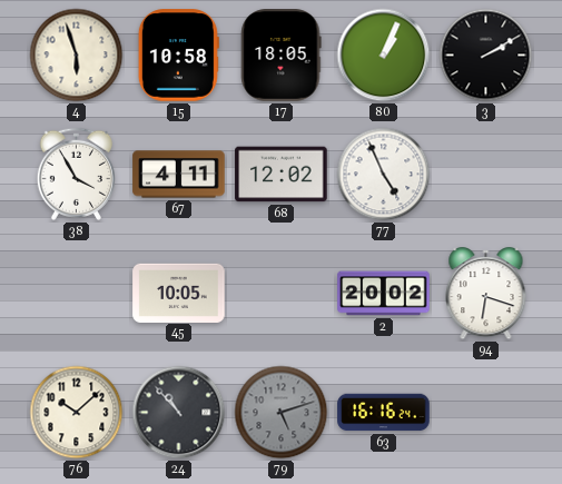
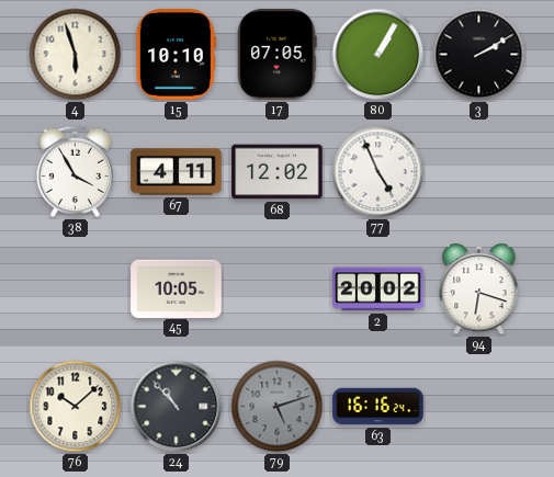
15: 10:58 -> 10:10
17: 18:05 -> 07:05
80: 1:04 -> 1:05
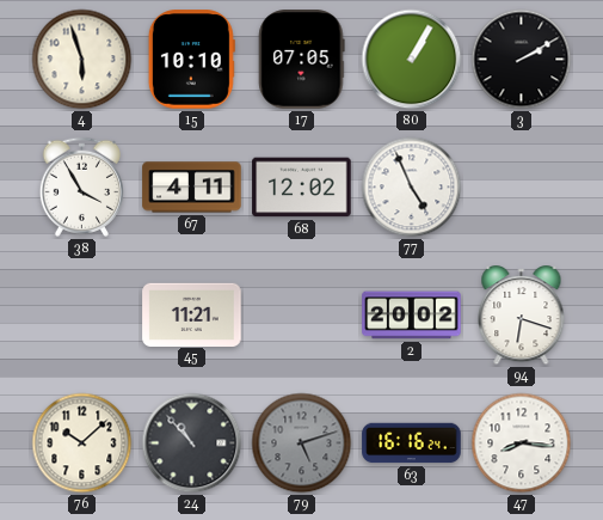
45: 10:05 -> 11:21
47: none -> 8:16
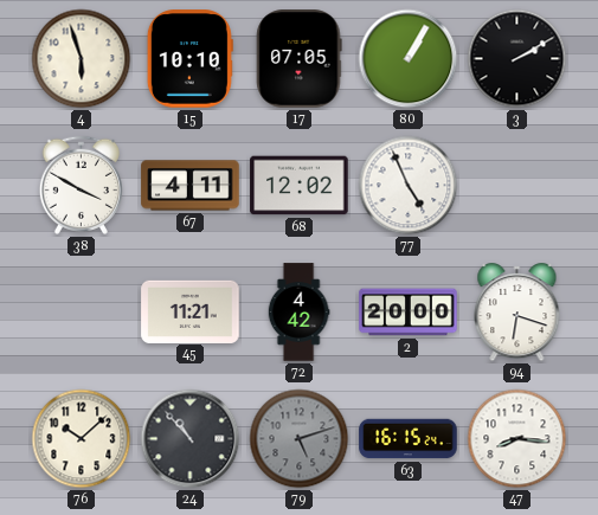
38: 3:55 -> 3:50
72: none -> 4:42
2: 20:02 -> 20:00
63: 16:16 -> 16:15
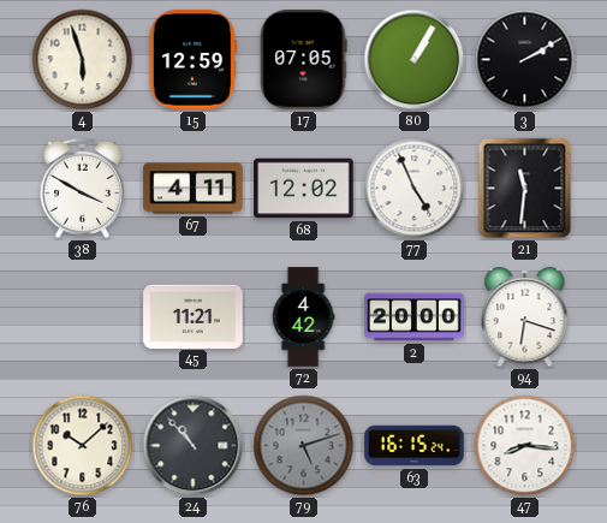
15: 10:10 -> 12:59
21: none -> 11:31
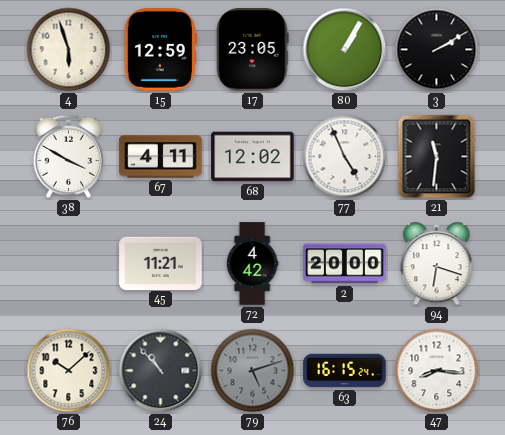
17: 07:05 -> 23:05
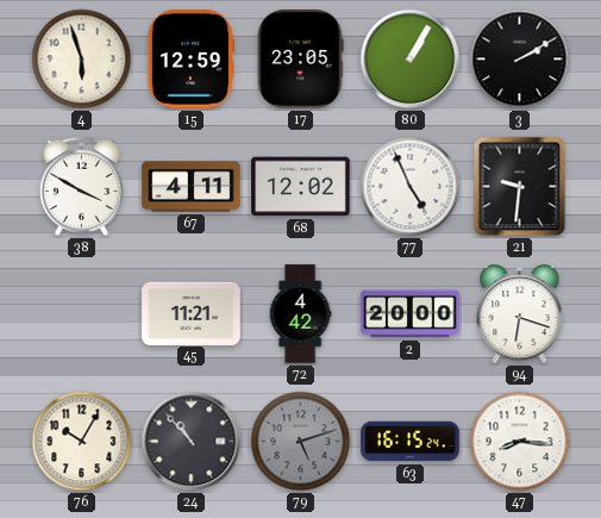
21: 11:31 -> 9:31
76: 10:08 -> 10:05
